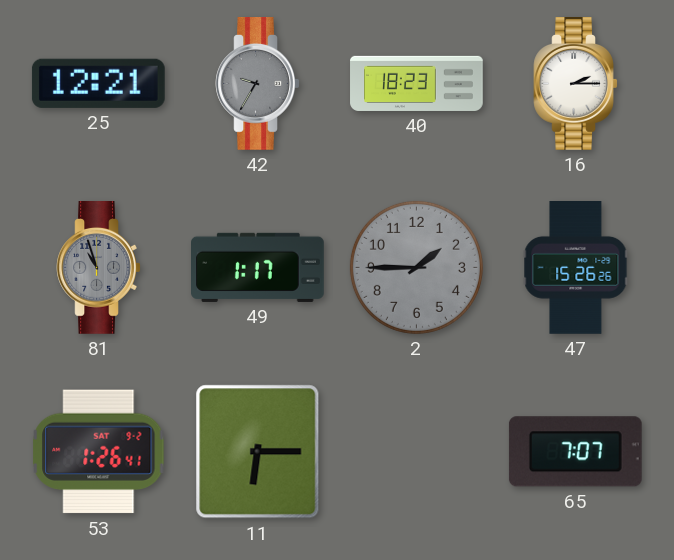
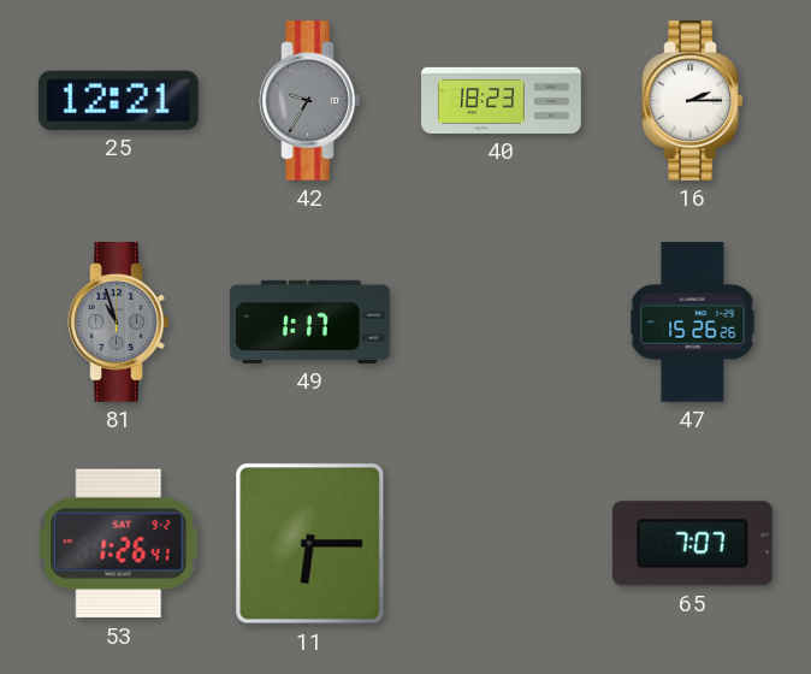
2: 1:45 -> none
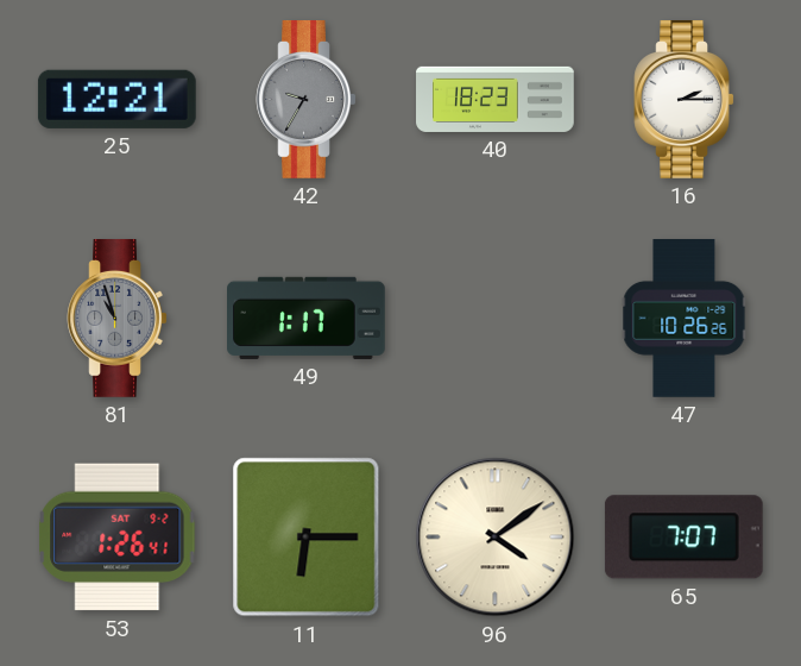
47: 15:26 -> 10:26
96: none -> 4:09
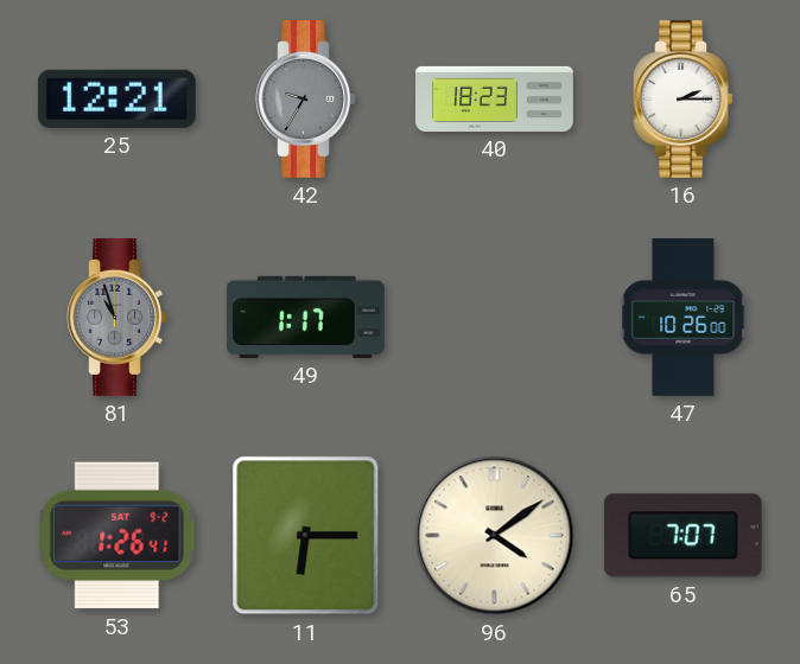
47: 10:26:26 -> 10:26:00
